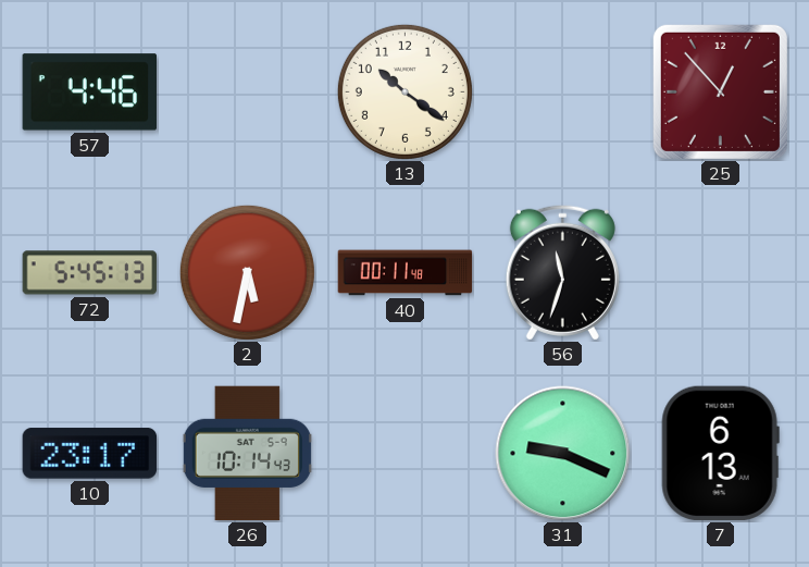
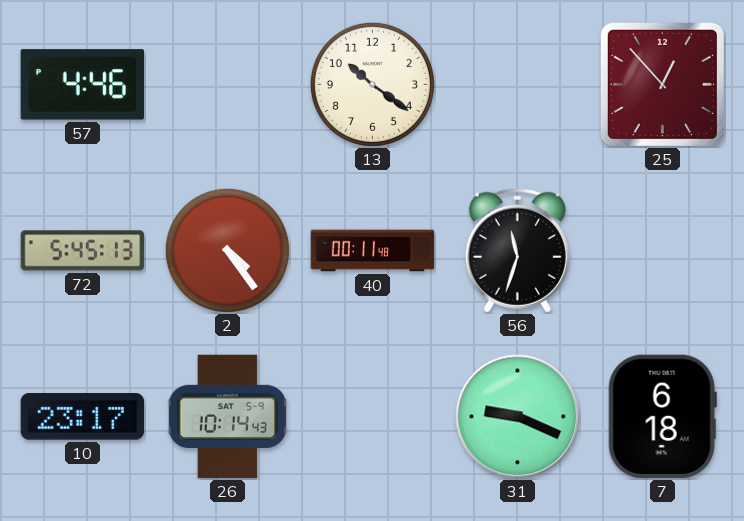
2: 5:32 -> 4:24
7: 6:13 -> 6:18
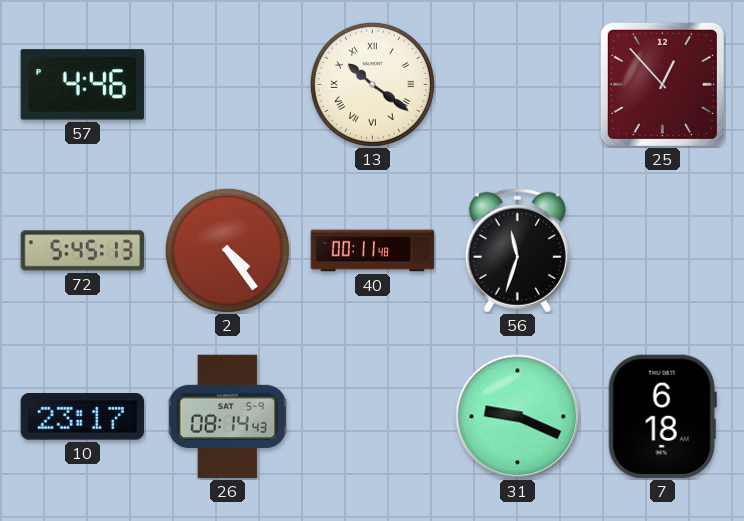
13 numerals: Arabic -> Roman
26: 10:14 -> 08:14
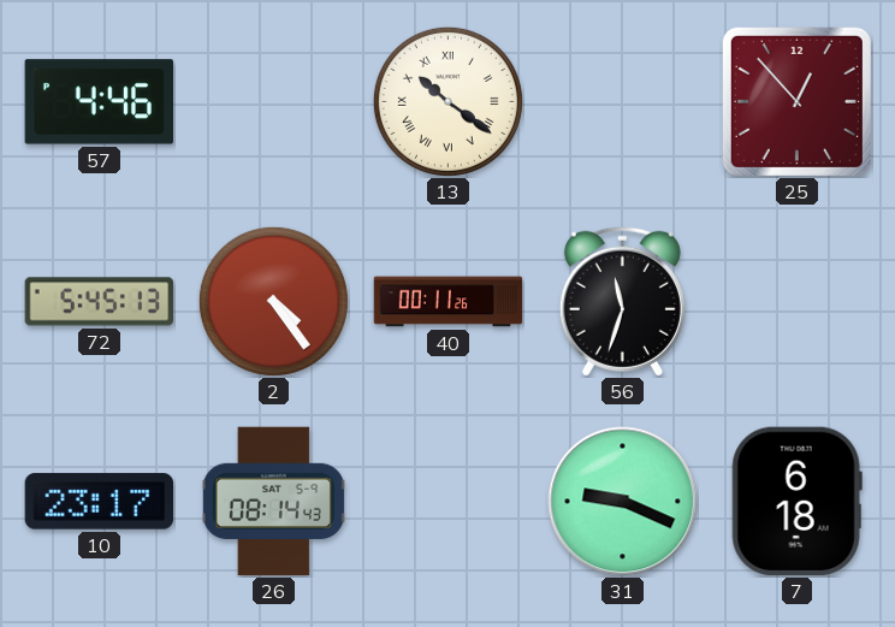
40: 00:11:48 -> 00:11:26
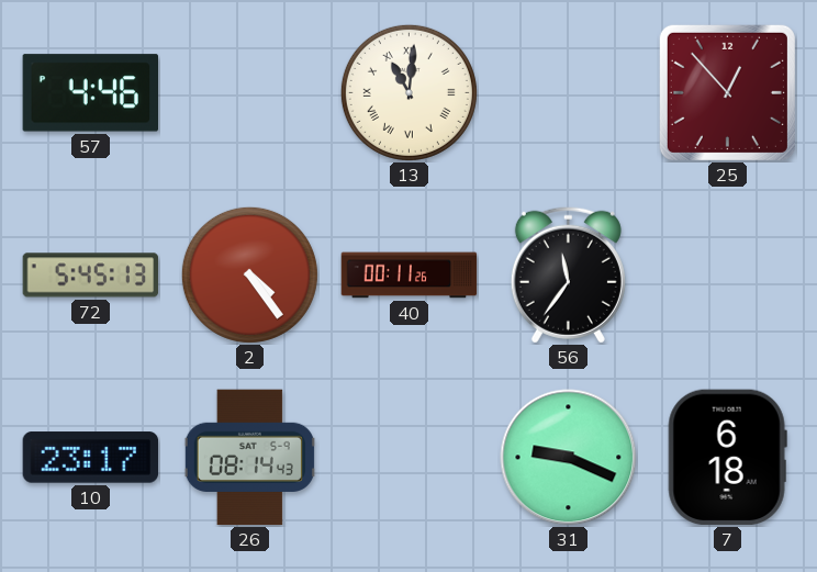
13: 10:21 -> 11:01
56: 11:33 -> 11:36
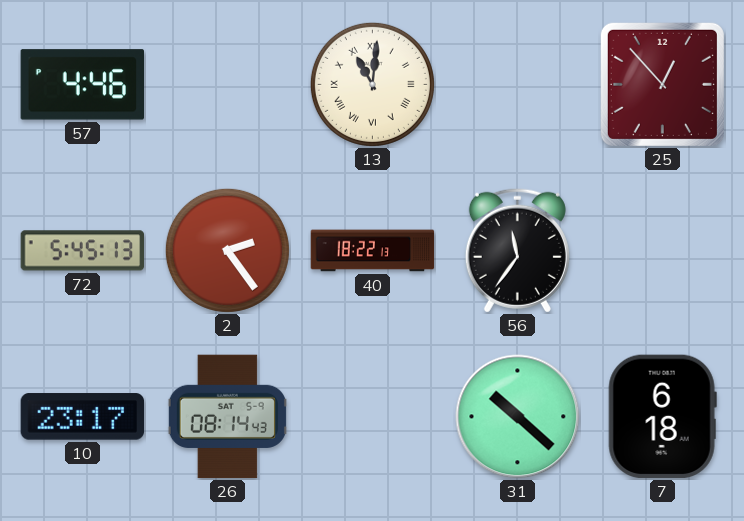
2: 4:24 -> 2:24
40: 00:11 -> 18:22
31: 9:19 -> 10:22
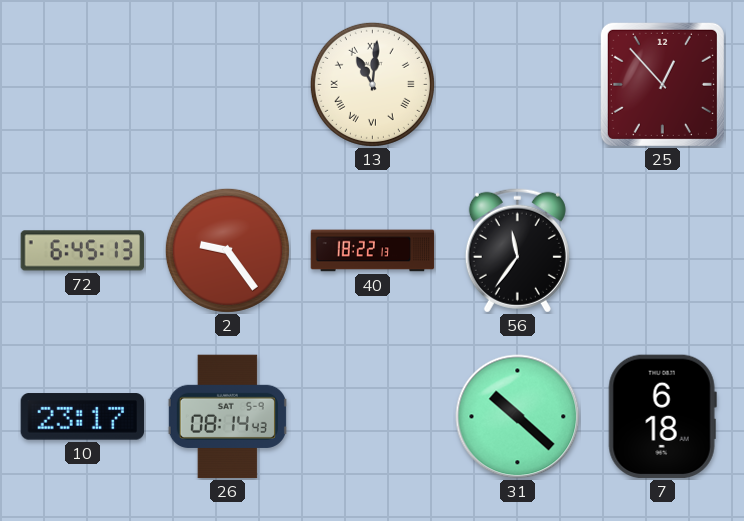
57: 4:46 -> none
72: 5:45 -> 6:45
2: 2:24 -> 9:24
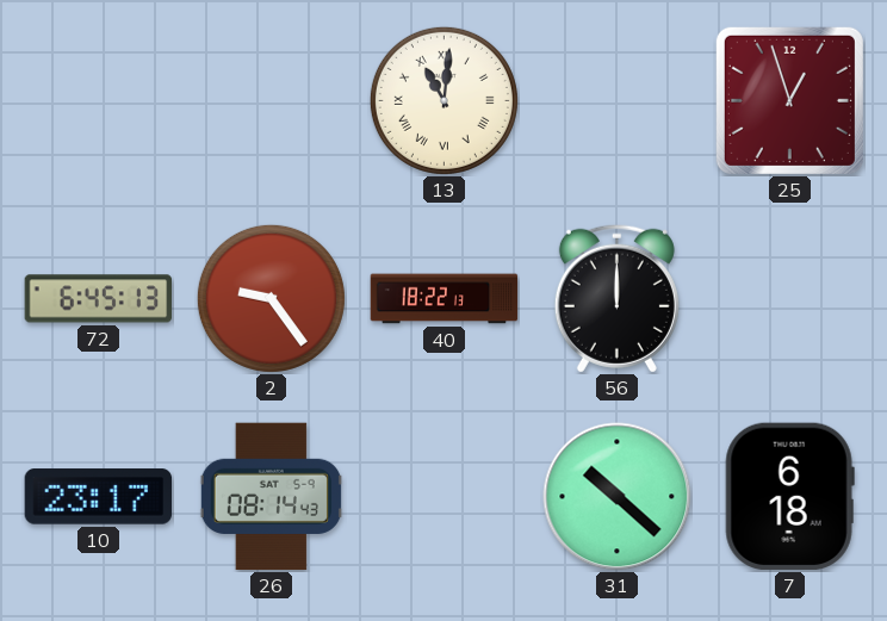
25: 12:53 -> 12:57
56: 11:36 -> 12:00
